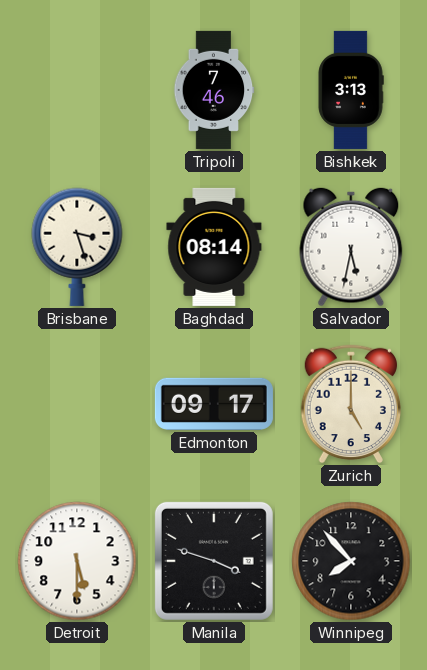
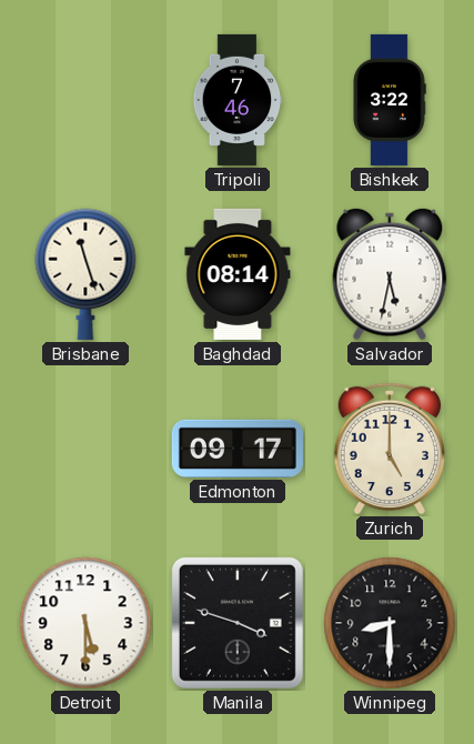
Bishkek: 3:13 -> 3:22
Brisbane: 3:27 -> 11:27
Winnipeg: 7:53 -> 8:30
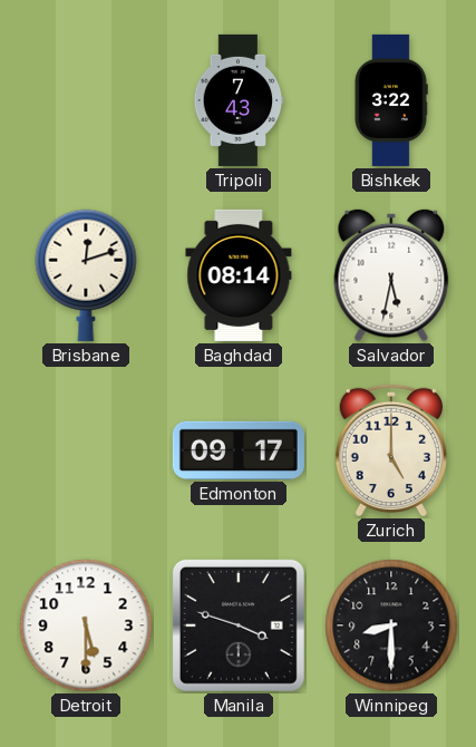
Tripoli: 7:46 -> 7:43
Brisbane: 11:27 -> 12:12
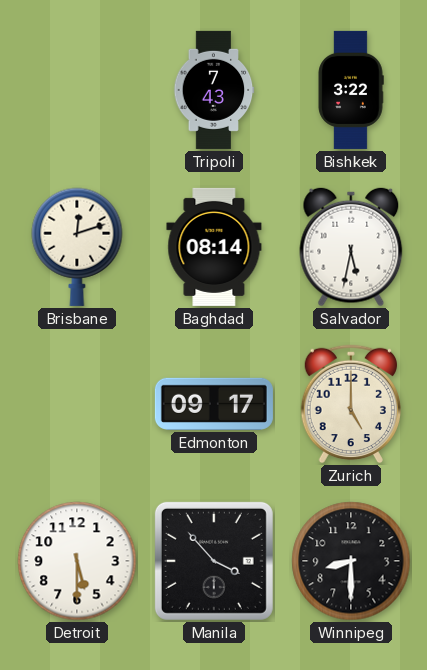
Manila: 3:48 -> 3:53
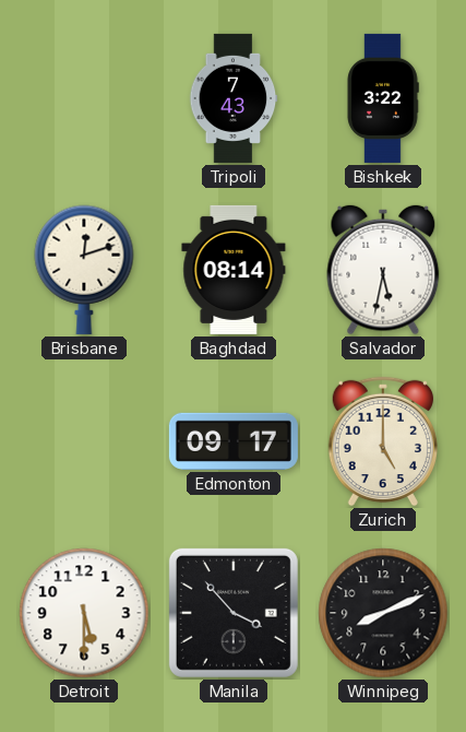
Winnipeg: 8:30 -> 8:11
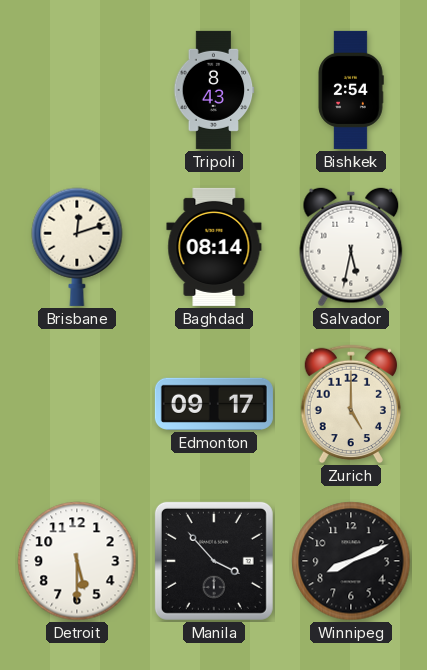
Tripoli: 7:43 -> 8:43
Bishkek: 3:22 -> 2:54
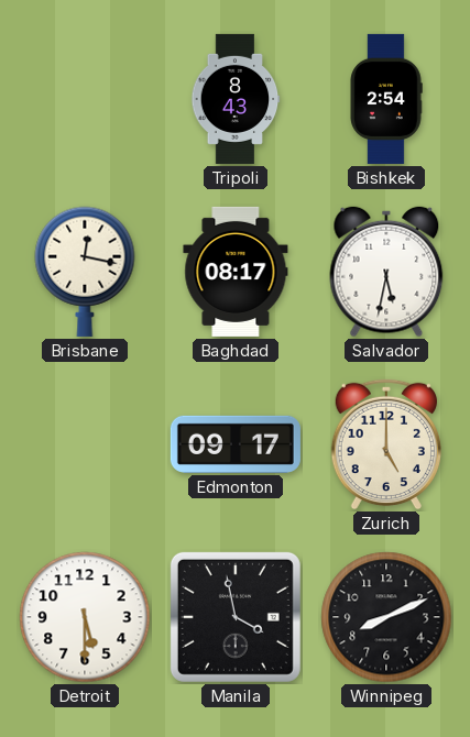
Brisbane: 12:12 -> 12:17
Baghdad: 08:14 -> 08:17
Manila: 3:53 -> 3:58
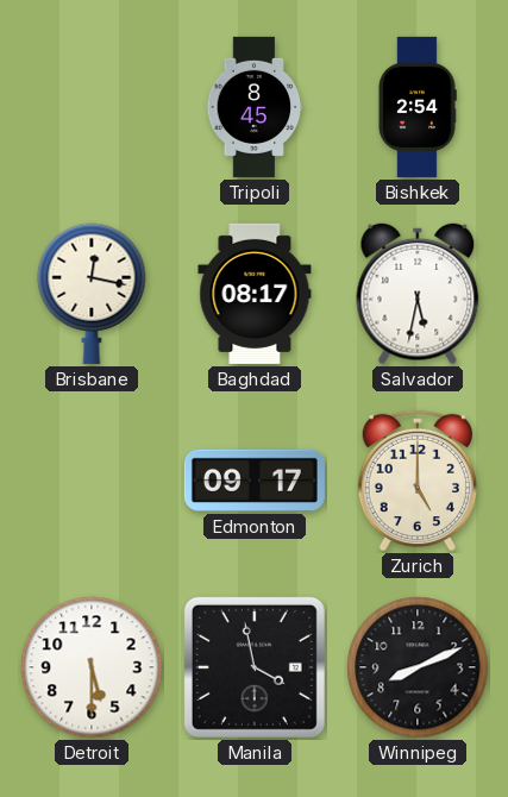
Tripoli: 8:43 -> 8:45
